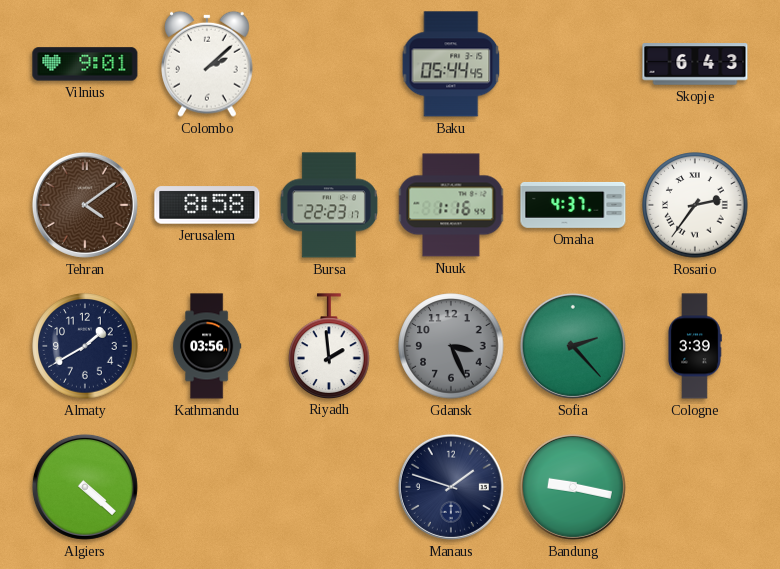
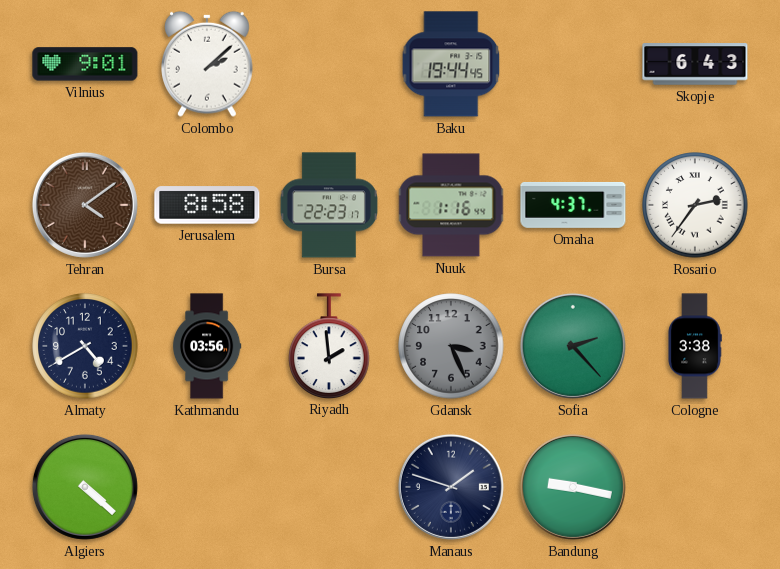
Baku: 05:44 -> 19:44
Almaty: 1:40 -> 4:40
Cologne: 3:39 -> 3:38
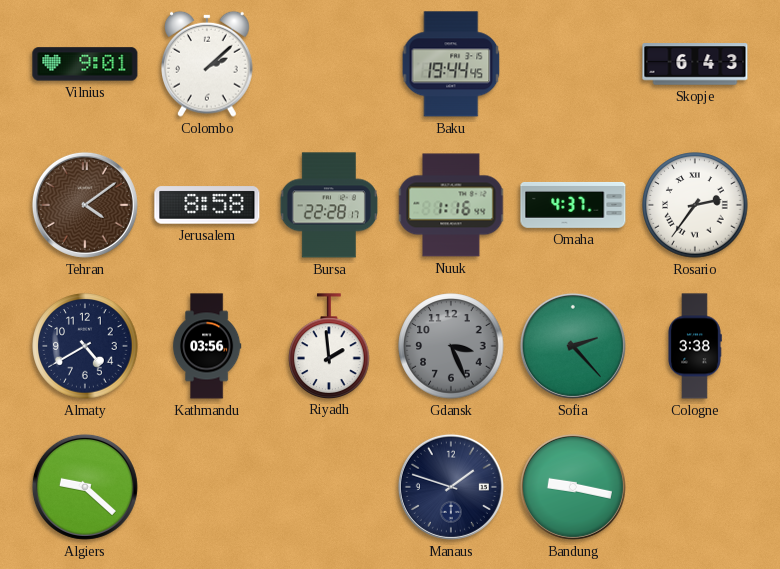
Bursa: 22:23 -> 22:28
Algiers: 4:22 -> 9:22
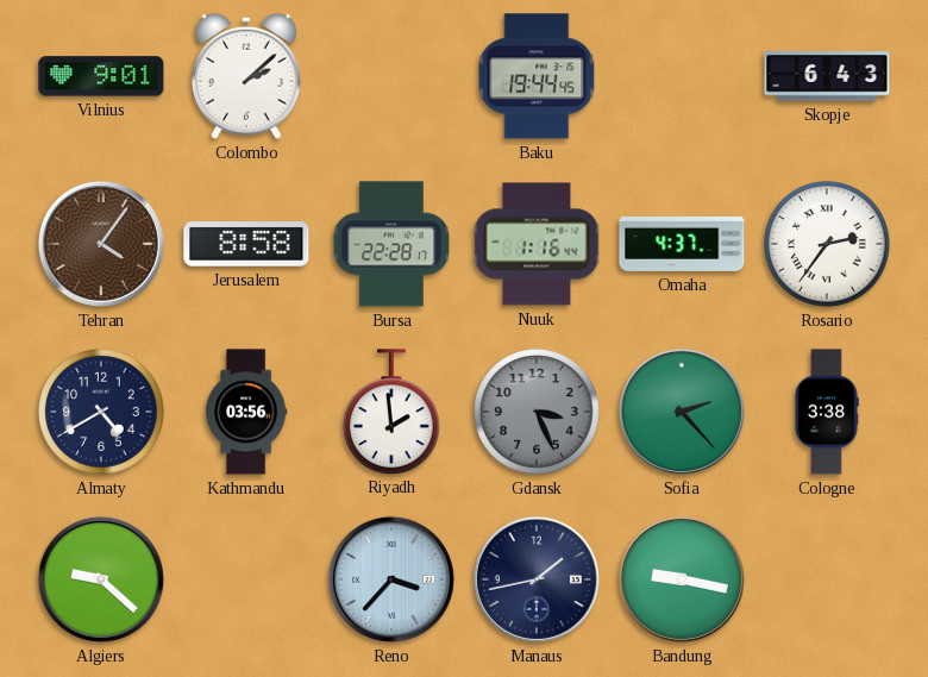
Tehran: 4:09 -> 4:06
Reno: none -> 3:37
Manaus: 1:48 -> 1:43
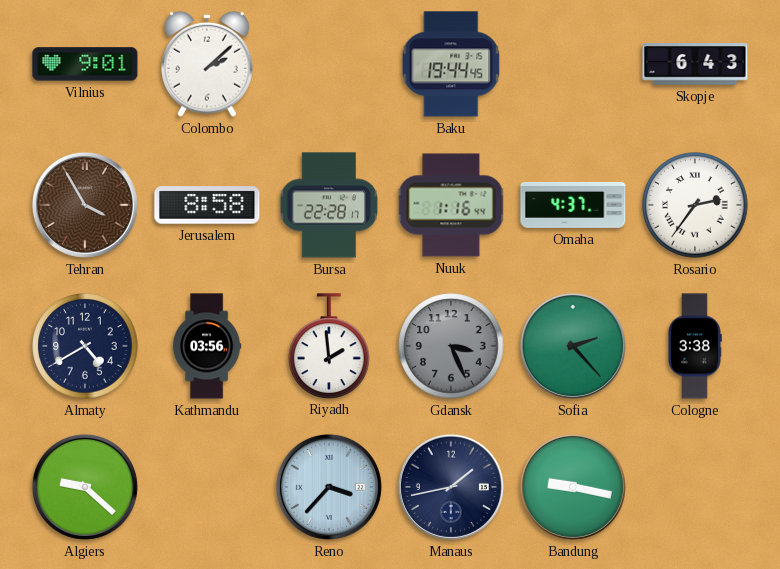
Tehran: 4:06 -> 3:55
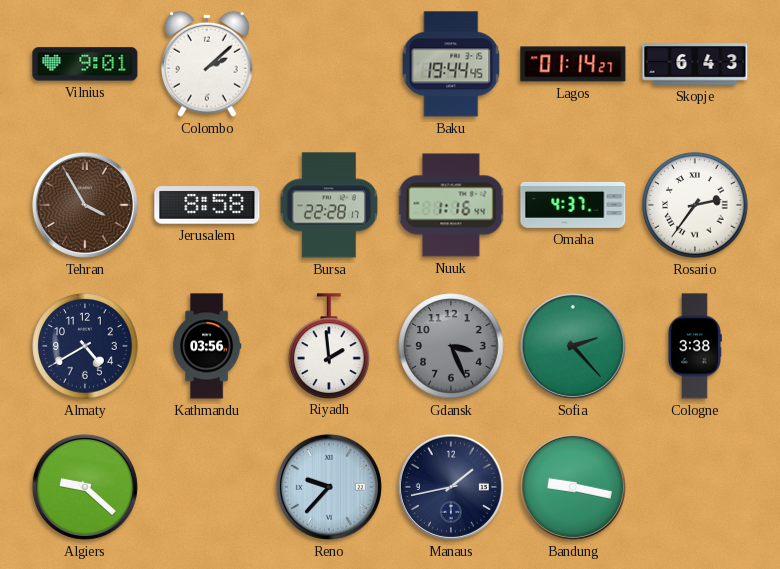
Lagos: none -> 01:14
Reno: 3:37 -> 9:37
